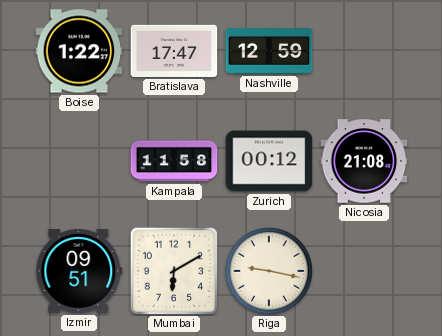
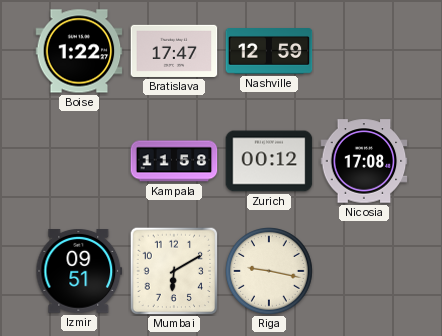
Nicosia: 21:08 -> 17:08
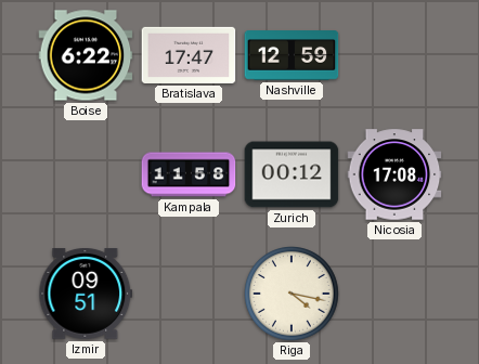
Boise: 1:22 -> 6:22
Mumbai: 6:10 -> none
Riga: 9:17 -> 4:17
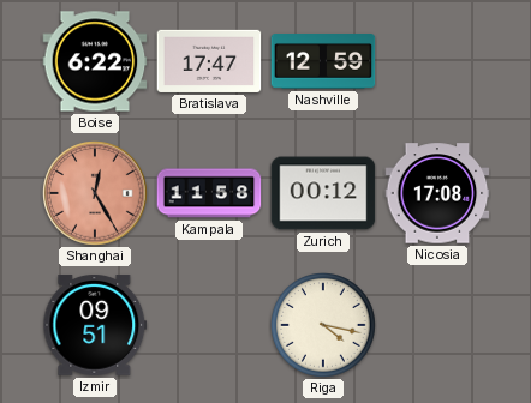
Shanghai: none -> 12:25
